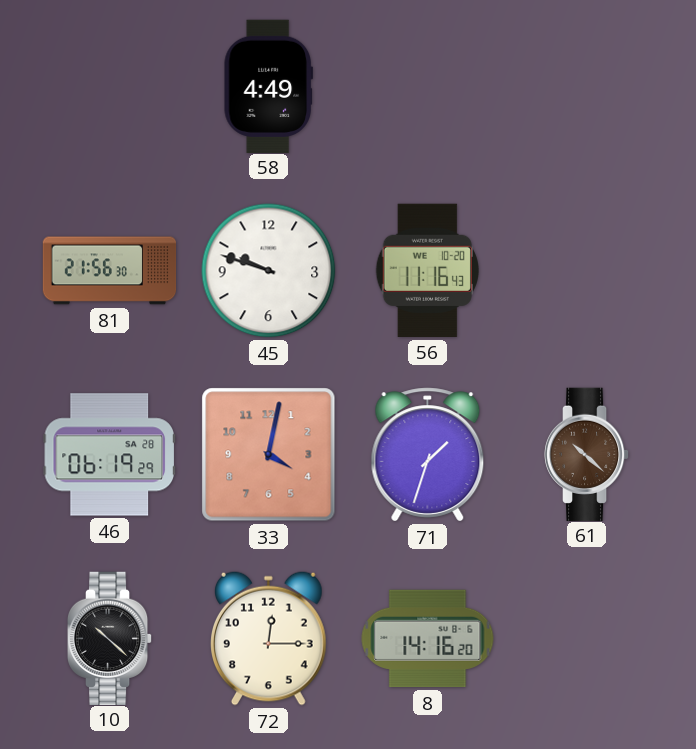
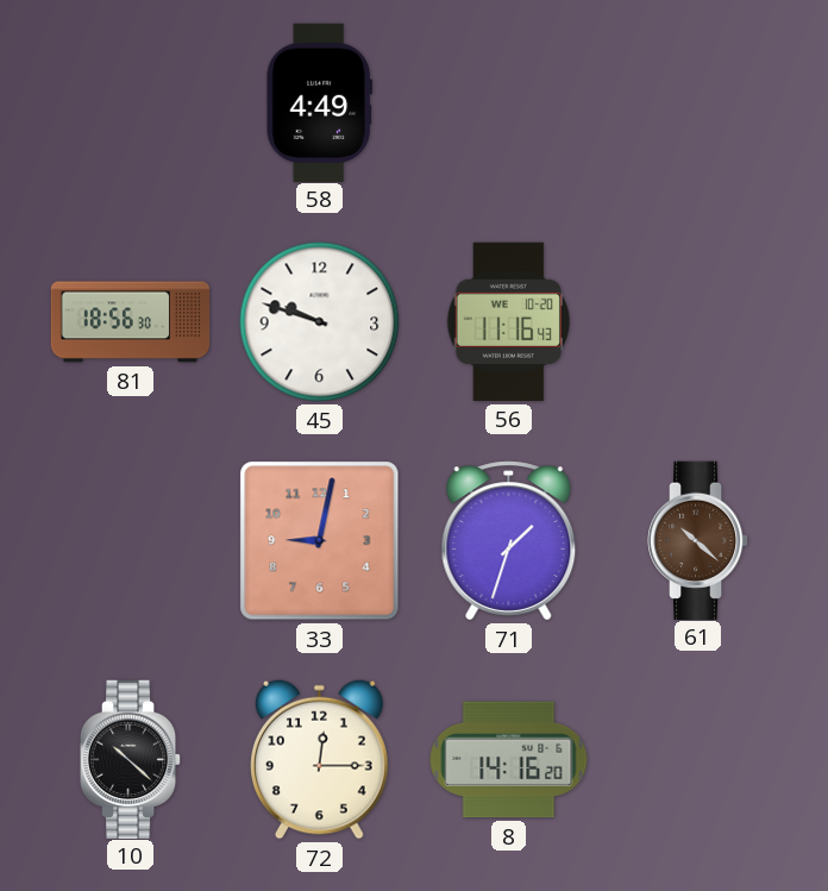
81: 21:56 -> 18:56
46: 06:19 -> none
33: 4:02 -> 9:02
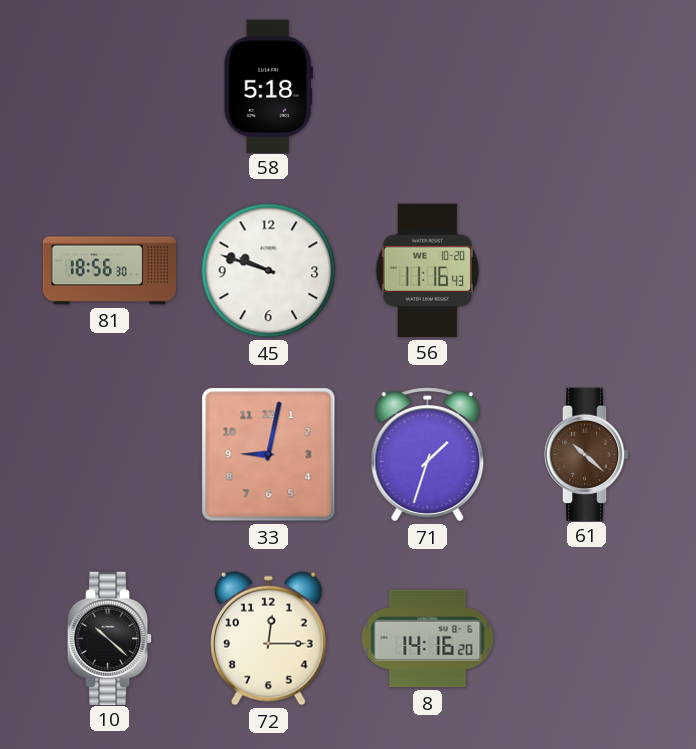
58: 4:49 -> 5:18
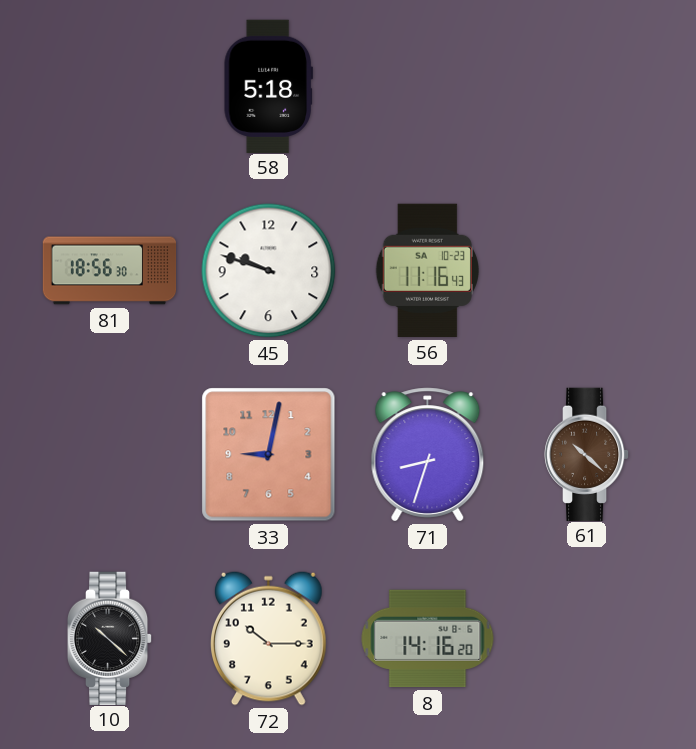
56 date: WE 10-20 -> SA 10-23
71: 1:33 -> 8:33
72: 12:15 -> 10:15
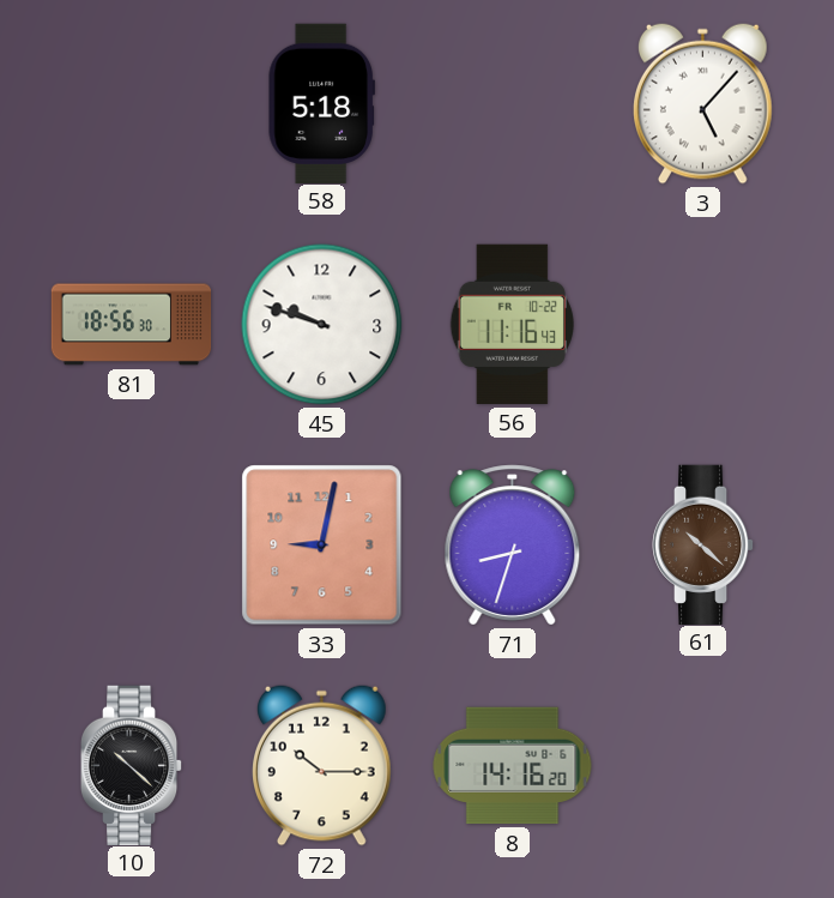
3: none -> 5:07
56 date: SA 10-23 -> FR 10-22
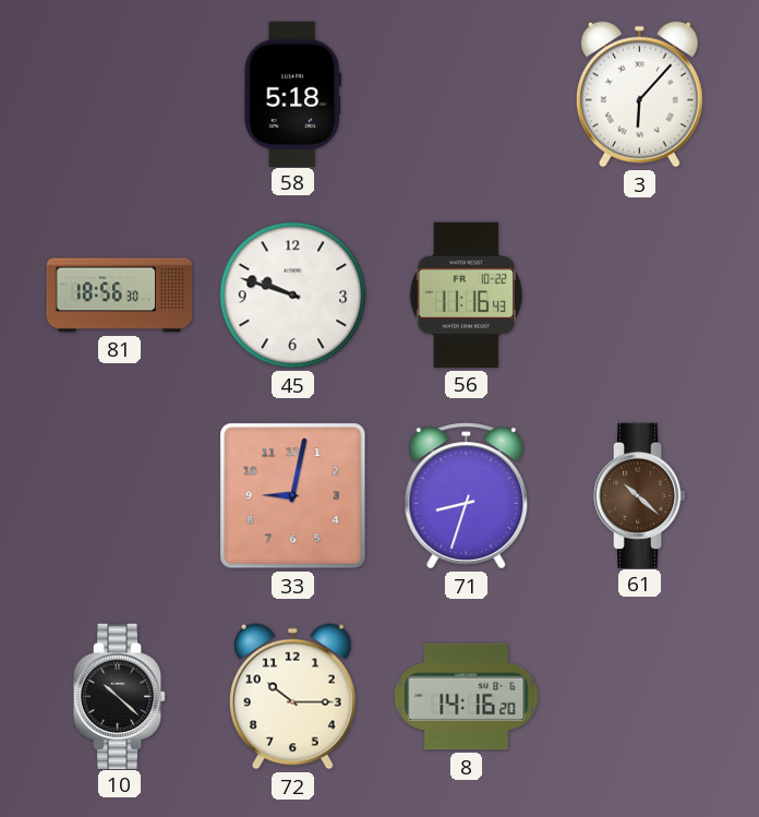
3: 5:07 -> 6:07
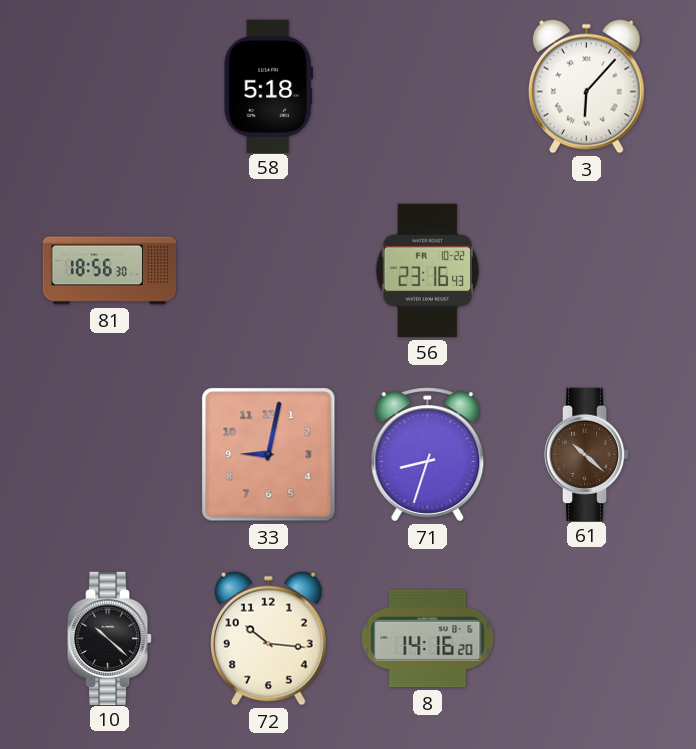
45: 9:48 -> none
56: 11:16 -> 23:16
72: 10:15 -> 10:16
